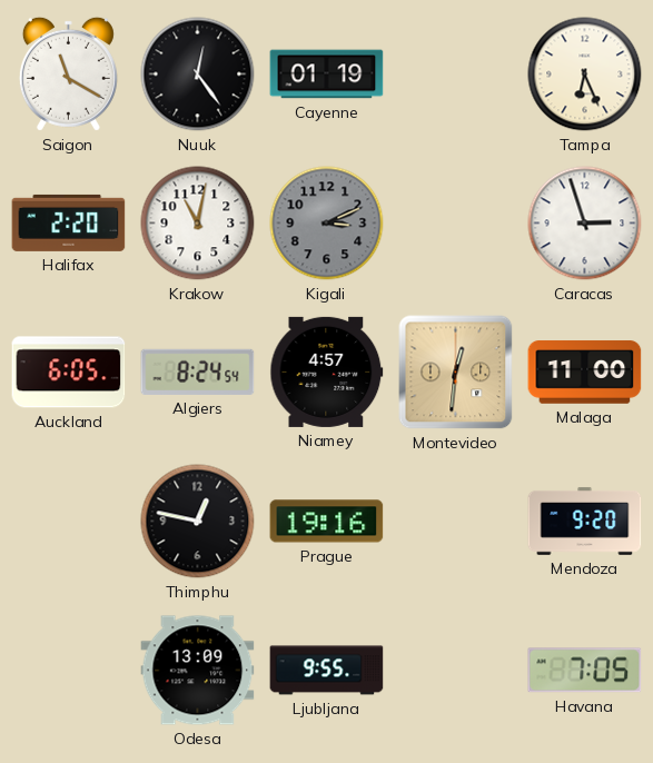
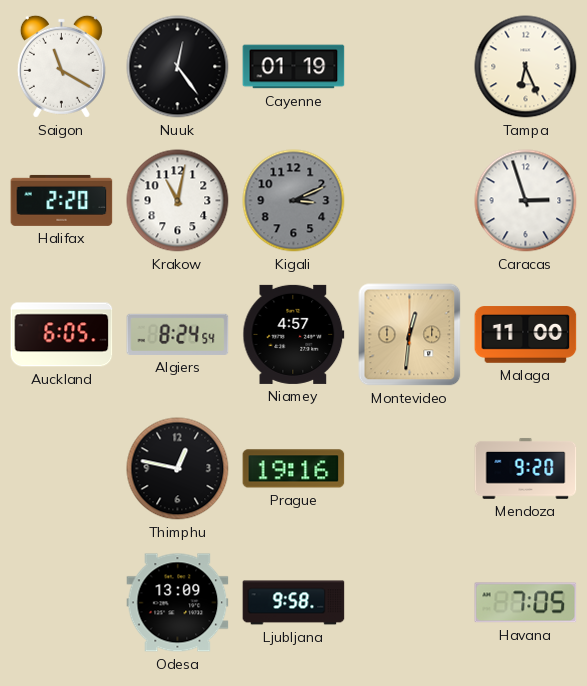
Ljubljana: 9:55 -> 9:58
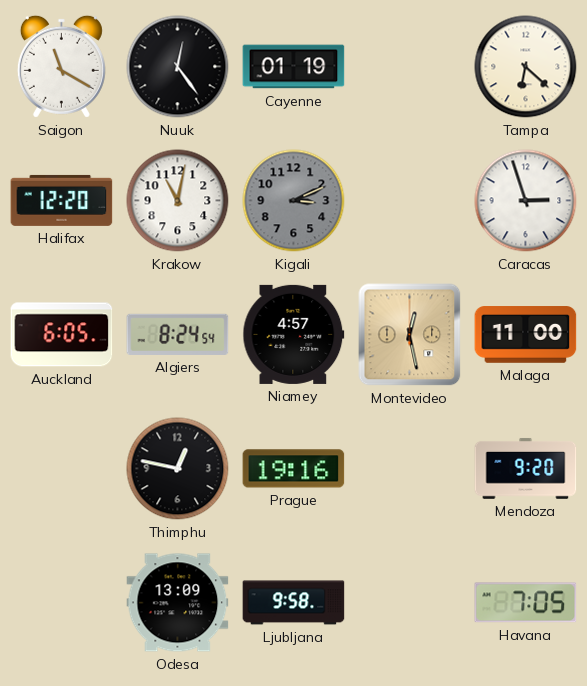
Tampa: 6:26 -> 6:22
Halifax: 2:20 -> 12:20
Montevideo: 12:31 -> 12:28
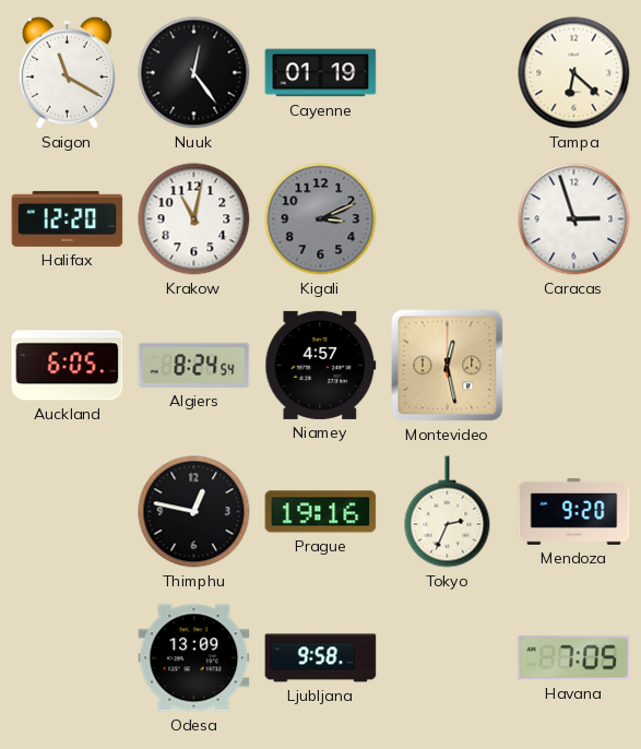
Malaga: 11:00 -> none
Tokyo: none -> 2:34
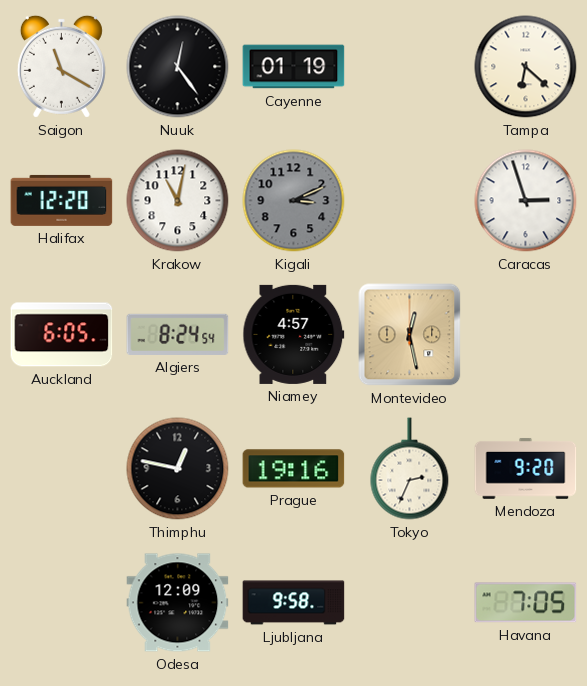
Odesa: 13:09 -> 12:09
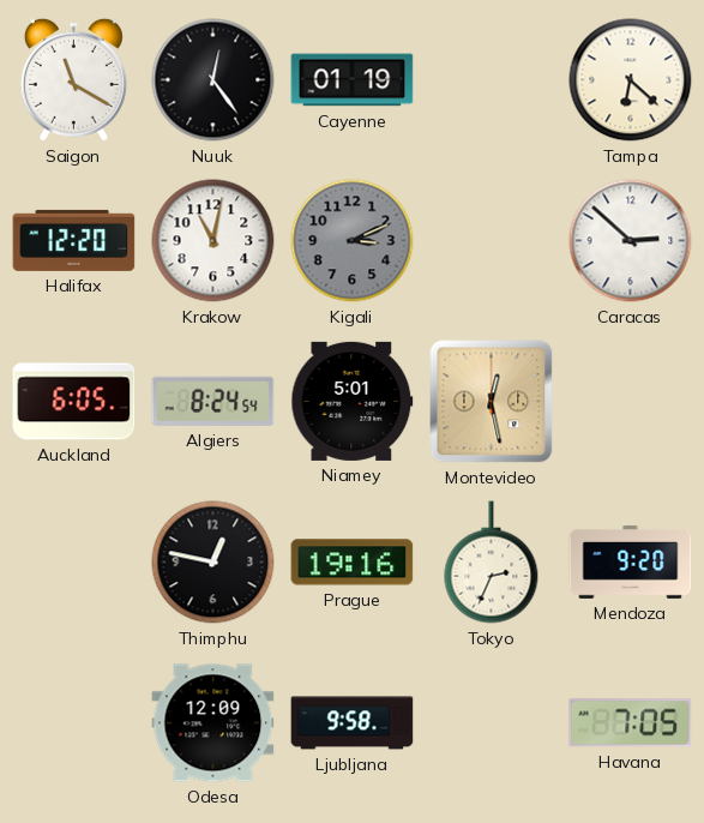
Caracas: 2:57 -> 2:52
Niamey: 4:57 -> 5:01
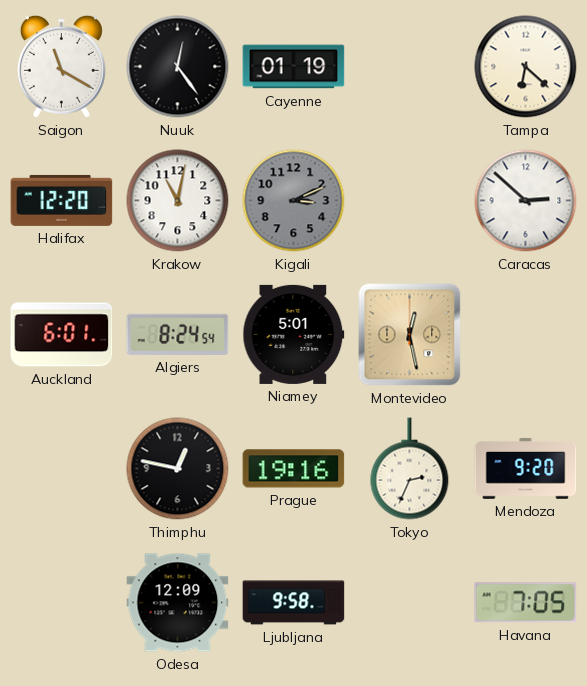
Auckland: 6:05 -> 6:01
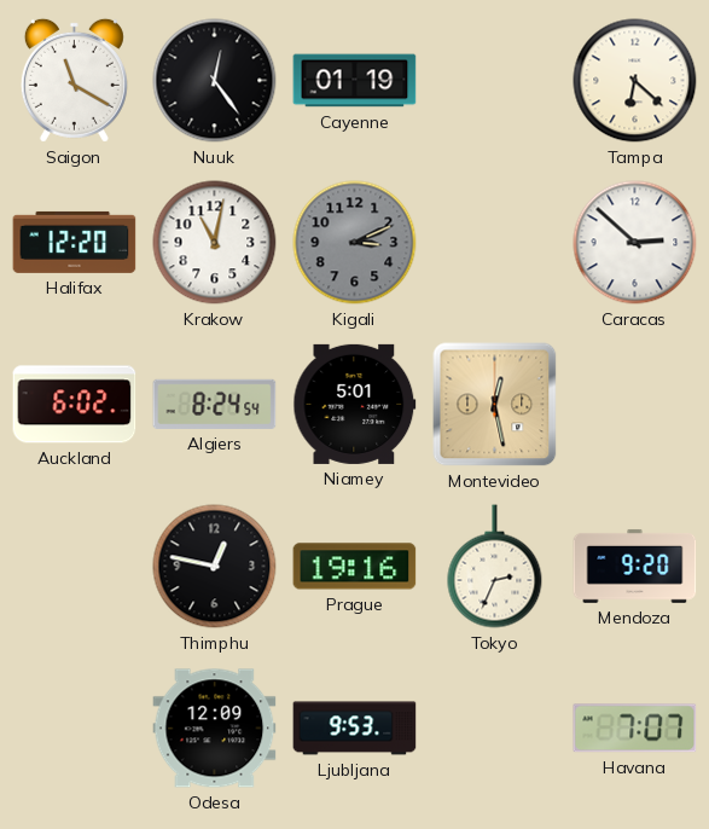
Auckland: 6:01 -> 6:02
Ljubljana: 9:58 -> 9:53
Havana: 7:05 -> 7:07
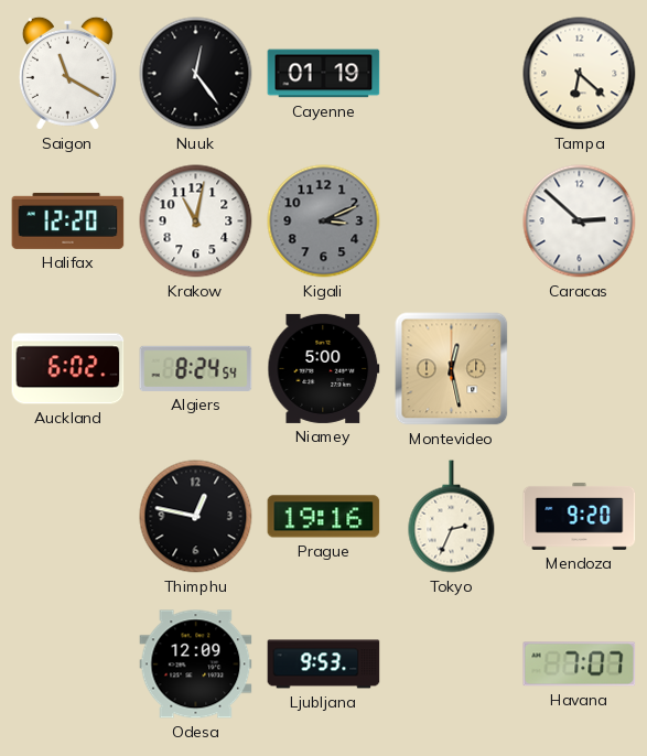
Niamey: 5:01 -> 5:00
